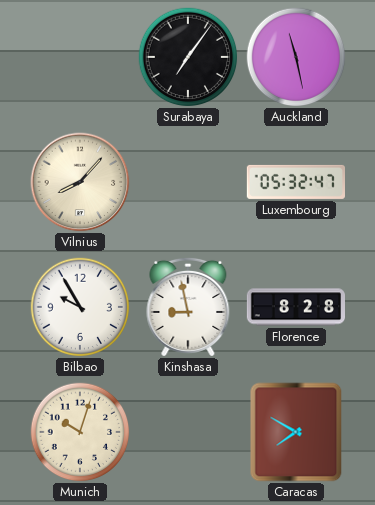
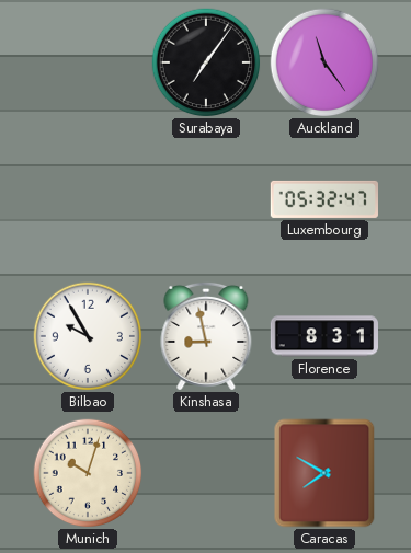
Auckland: 11:28 -> 11:24
Vilnius: 8:07 -> none
Florence: 8:28 -> 8:31
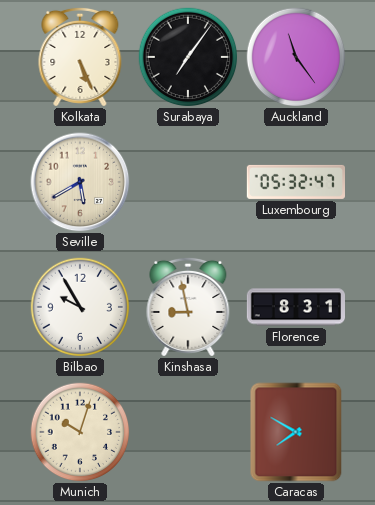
Kolkata: none -> 5:26
Seville: none -> 5:40
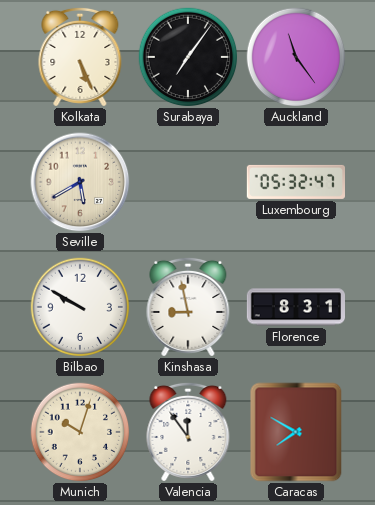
Bilbao: 9:55 -> 9:50
Valencia: none -> 11:54
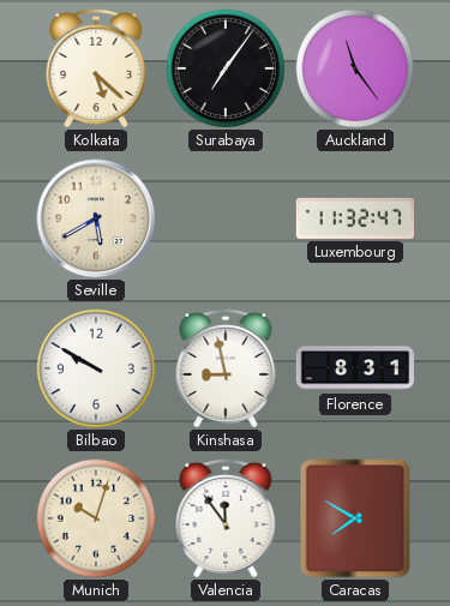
Kolkata: 5:26 -> 5:22
Luxembourg: 05:32 -> 11:32
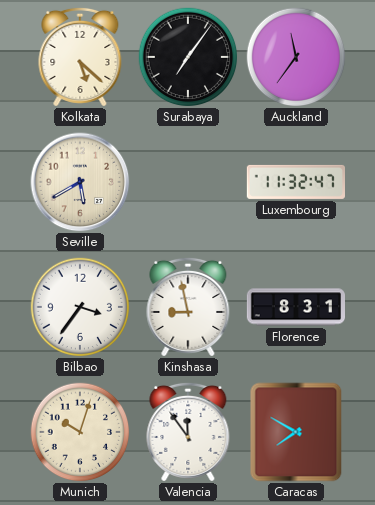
Auckland: 11:24 -> 11:36
Bilbao: 9:50 -> 3:36
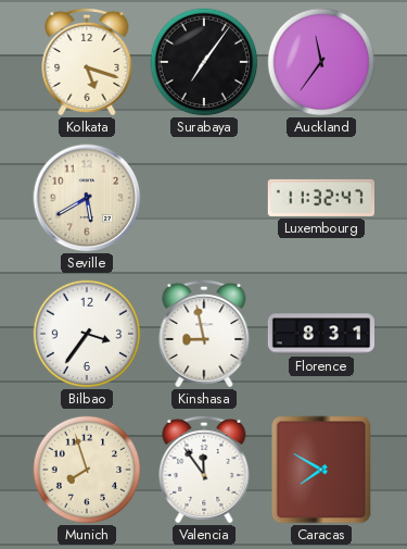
Kolkata: 5:22 -> 5:18
Munich: 10:03 -> 7:57
